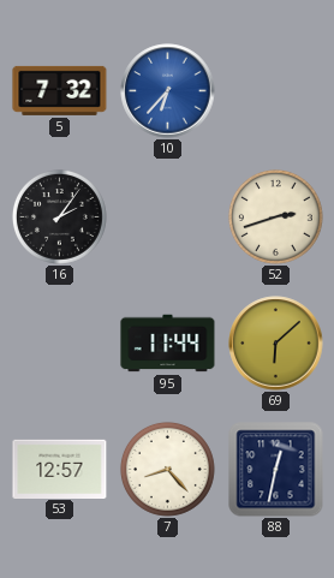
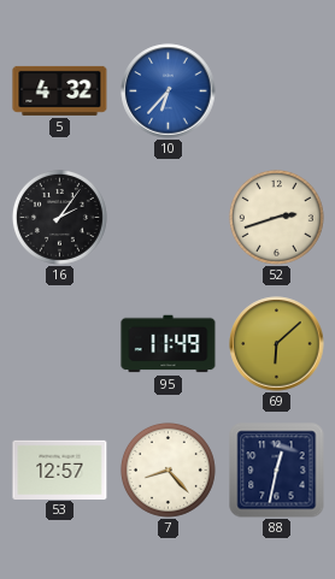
5: 7:32 -> 4:32
95: 11:44 -> 11:49
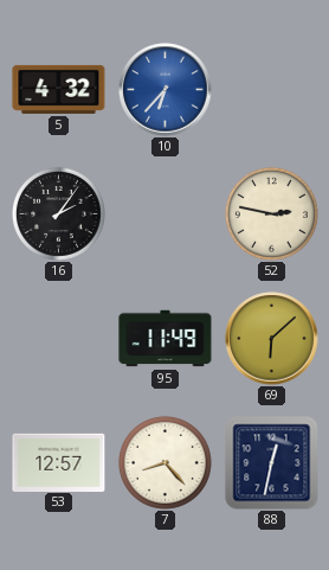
52: 2:42 -> 2:47
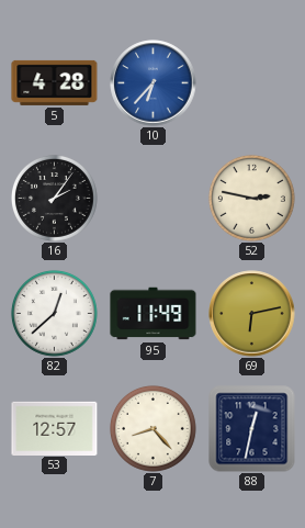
5: 4:32 -> 4:28
82: none -> 12:38
69: 6:08 -> 6:13
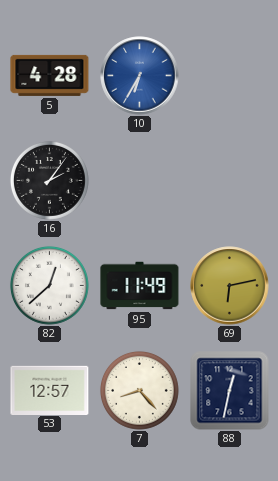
10: 6:37 -> 6:35
52: 2:47 -> none
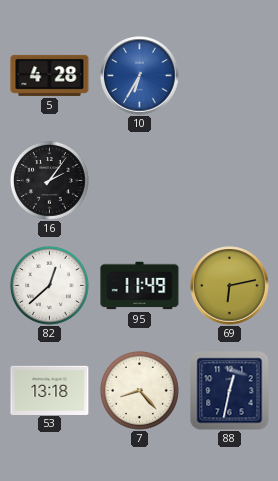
53: 12:57 -> 13:18
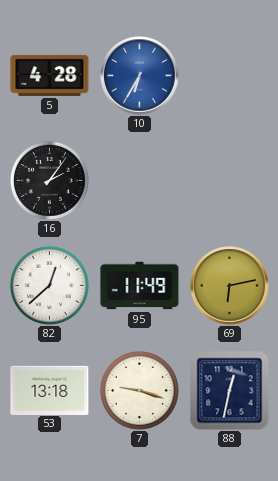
7: 8:23 -> 9:18
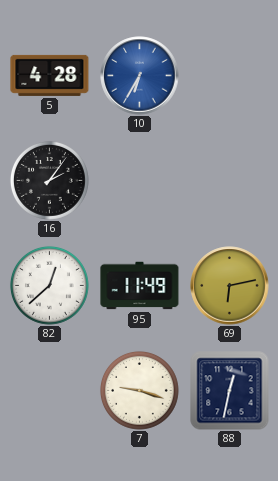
53: 13:18 -> none
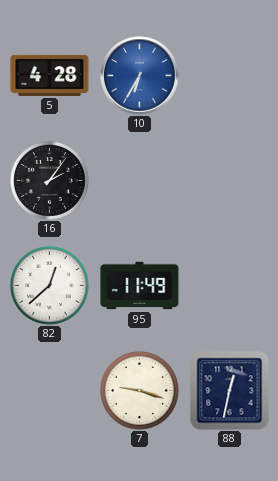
69: 6:13 -> none
